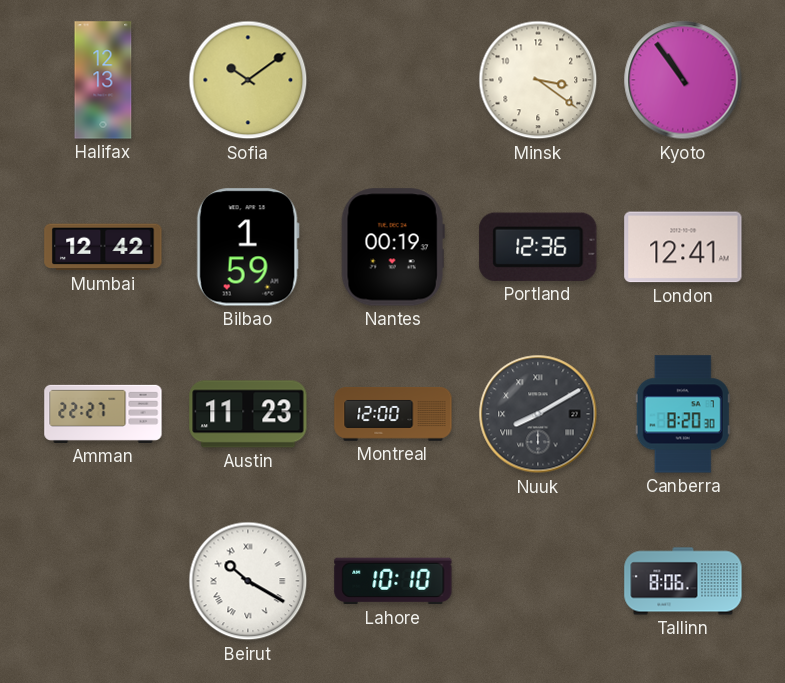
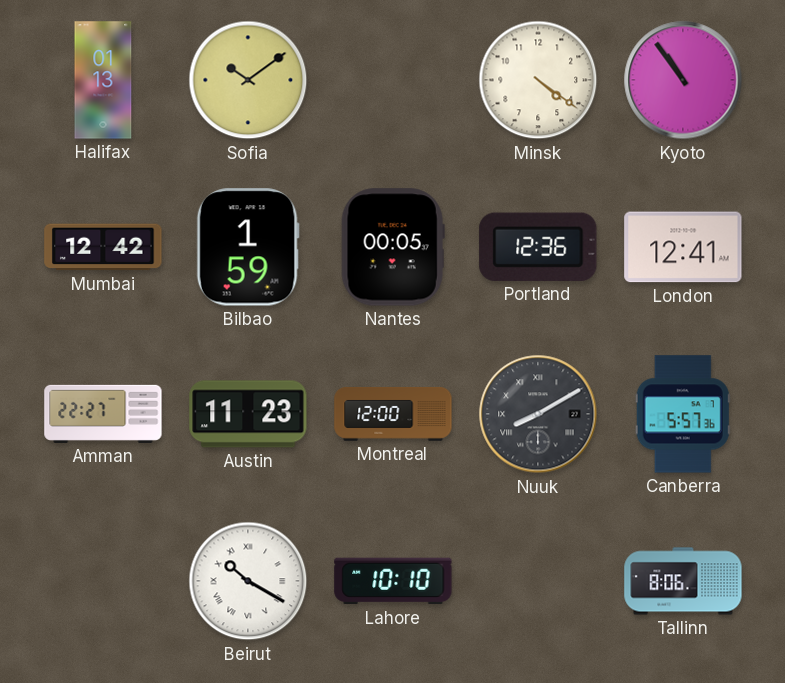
Halifax: 12:13 -> 01:13
Minsk: 3:21 -> 4:21
Nantes: 00:19 -> 00:05
Canberra: 8:20 -> 5:57
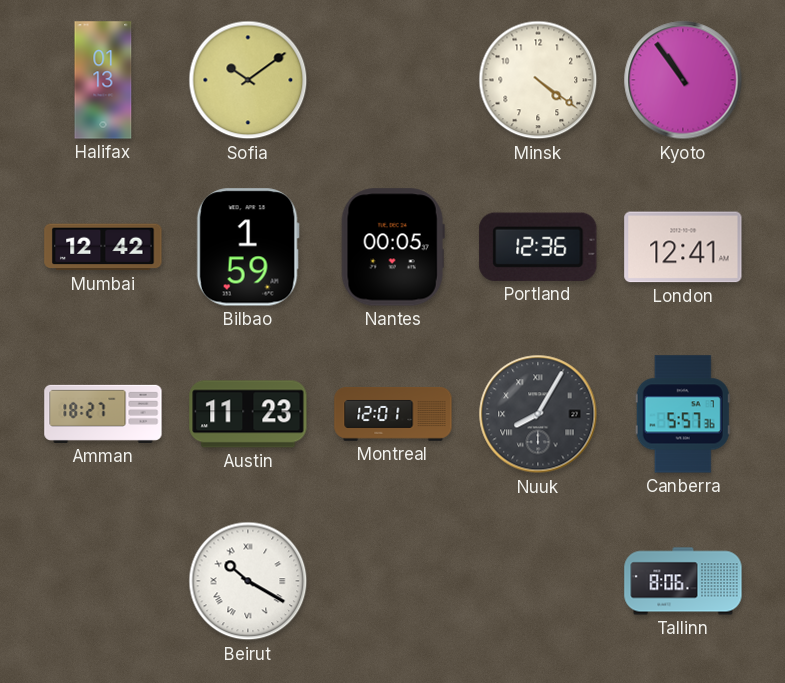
Amman: 22:27 -> 18:27
Montreal: 12:00 -> 12:01
Nuuk: 8:10 -> 8:05
Lahore: 10:10 -> none
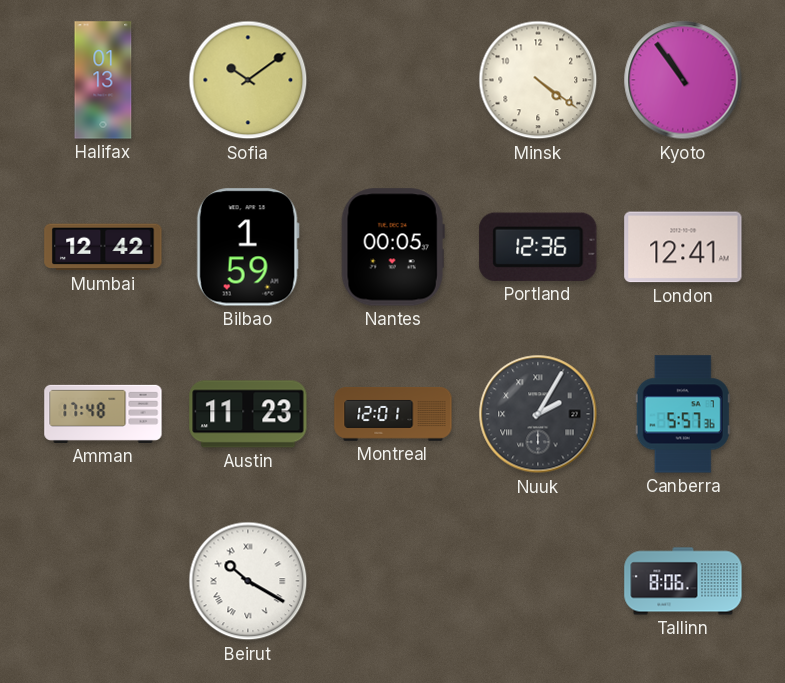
Amman: 18:27 -> 17:48
Nuuk: 8:05 -> 2:05
